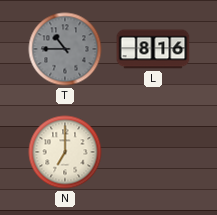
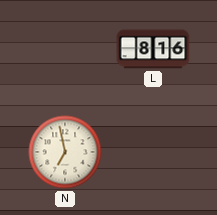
T: 10:45 -> none
N: 7:00 -> 6:58
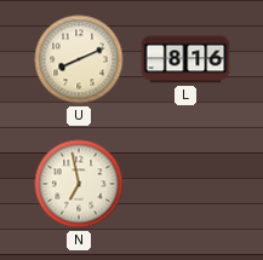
U: none -> 8:11
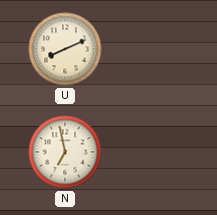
L: 8:16 -> none
